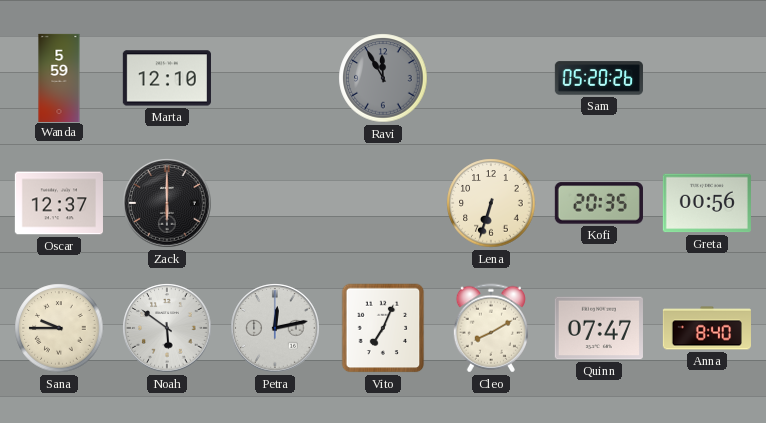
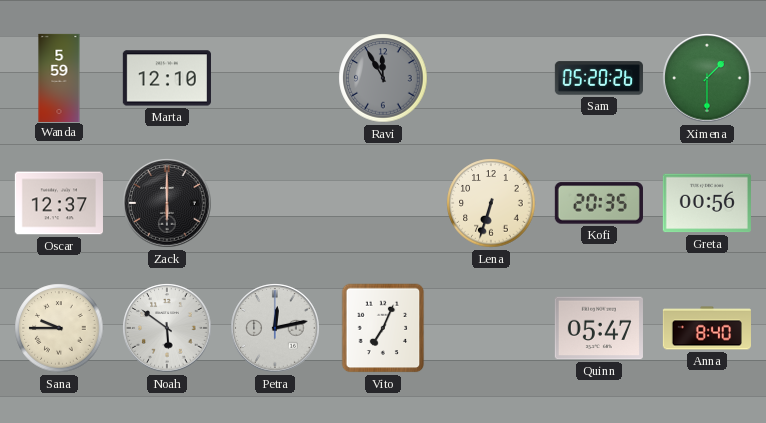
Ximena: none -> 1:30
Cleo: 8:10 -> none
Quinn: 07:47 -> 05:47
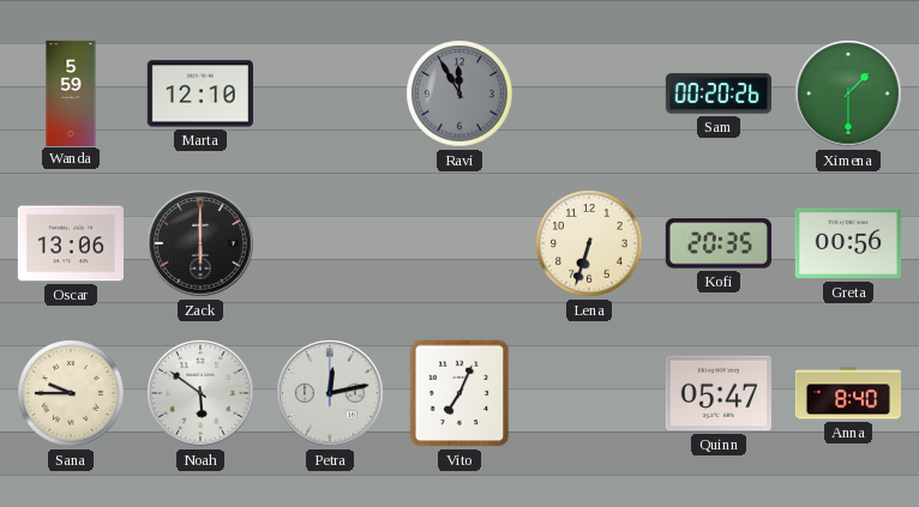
Sam: 05:20 -> 00:20
Oscar: 12:37 -> 13:06
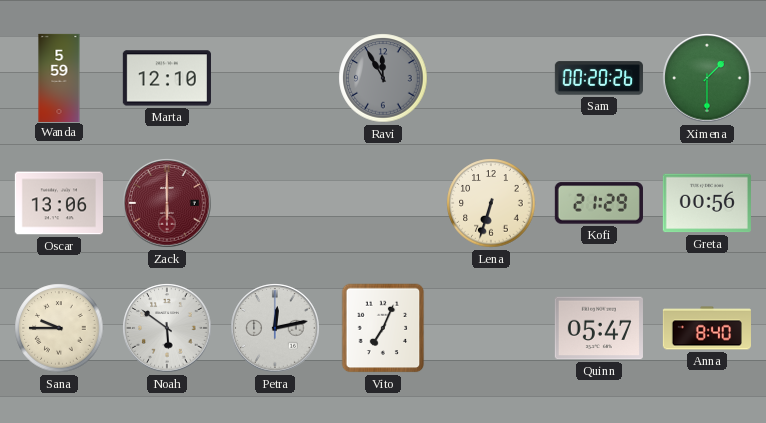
Zack dial: black -> burgundy
Kofi: 20:35 -> 21:29
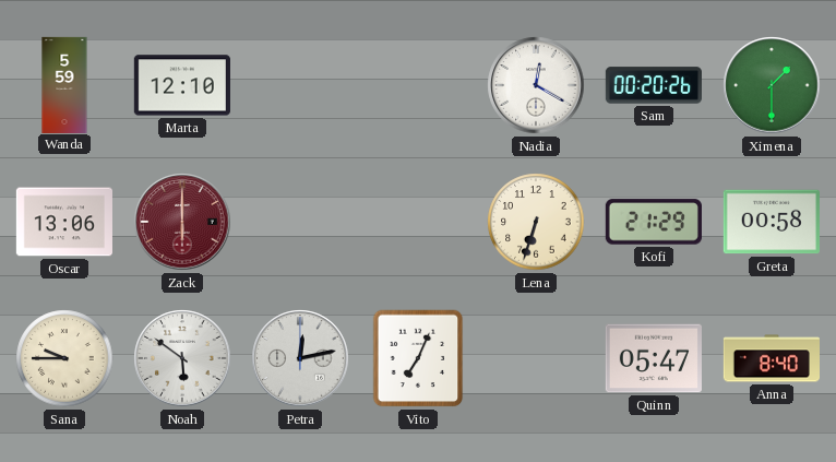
Ravi: 11:55 -> none
Nadia: none -> 12:20
Greta: 00:56 -> 00:58
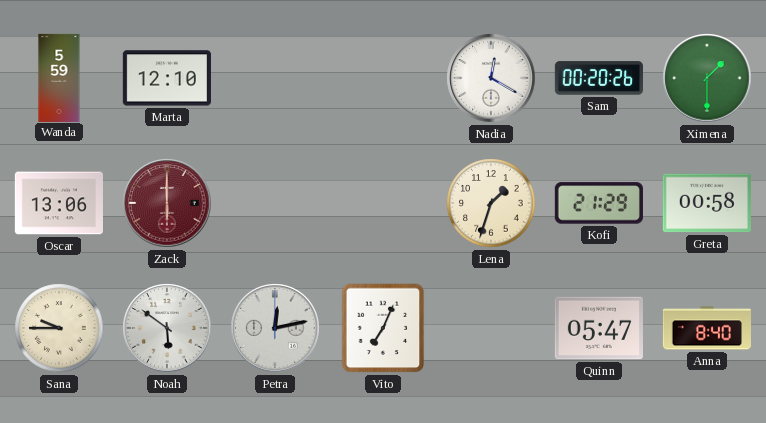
Lena: 6:33 -> 1:33
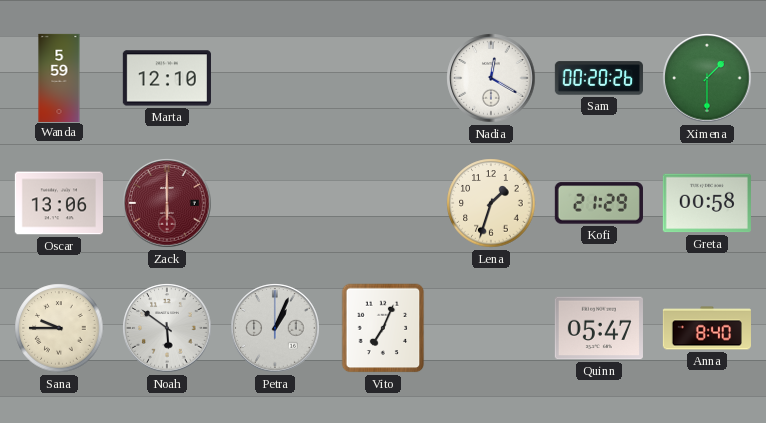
Petra: 12:13 -> 1:04
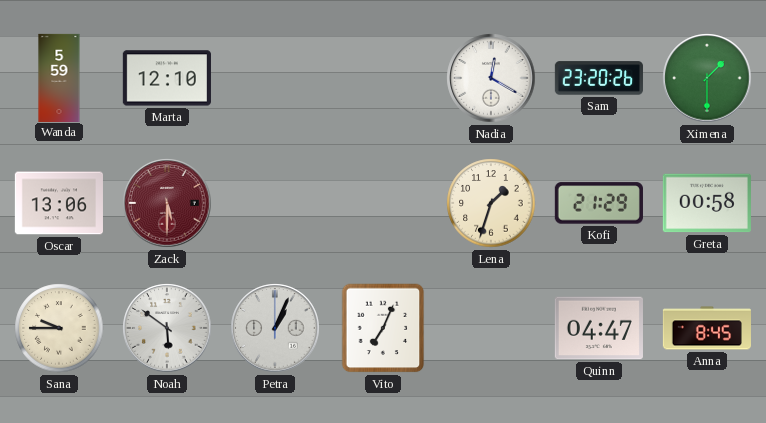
Sam: 00:20 -> 23:20
Zack: 6:00 -> 5:30
Quinn: 05:47 -> 04:47
Anna: 8:40 -> 8:45
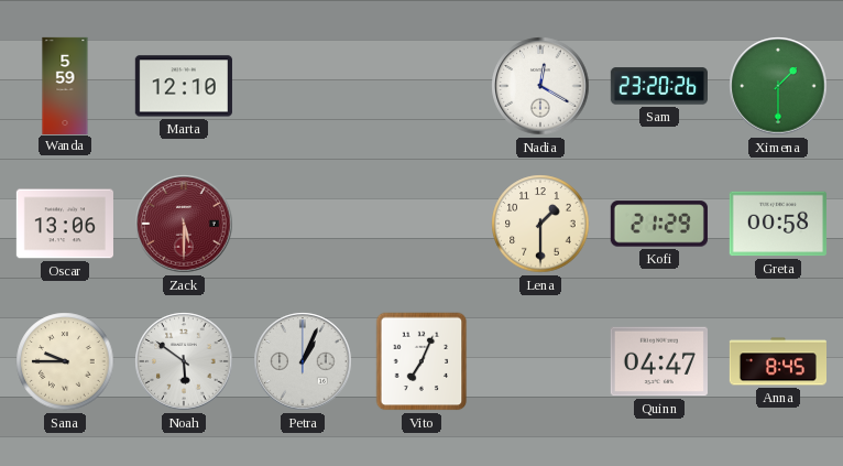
Lena: 1:33 -> 1:30
